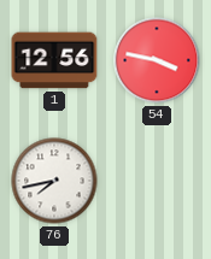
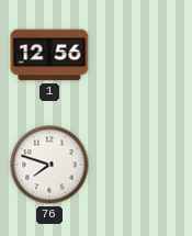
54: 3:47 -> none
76: 7:43 -> 7:48
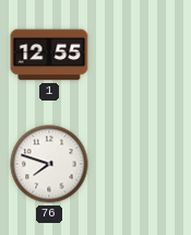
1: 12:56 -> 12:55
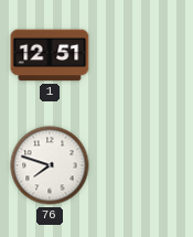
1: 12:55 -> 12:51
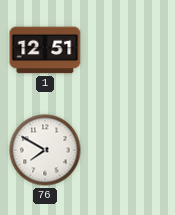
76: 7:48 -> 7:50
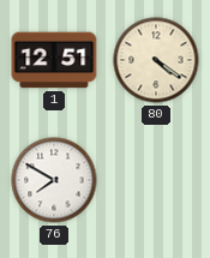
80: none -> 4:21
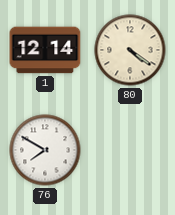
1: 12:51 -> 12:14
